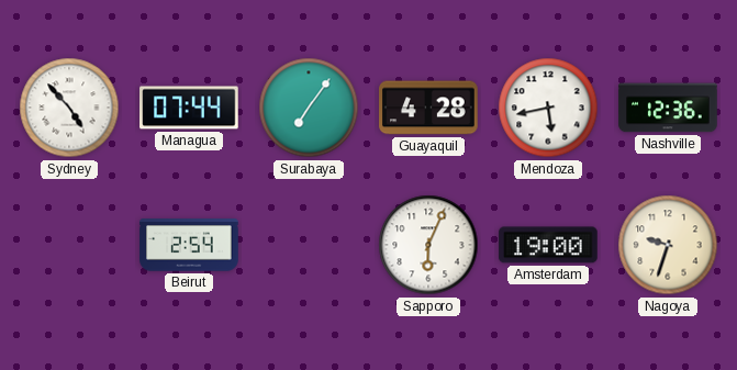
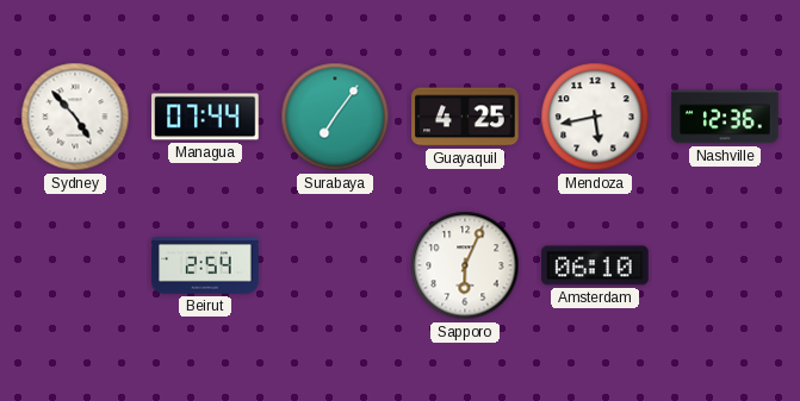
Guayaquil: 4:28 -> 4:25
Amsterdam: 19:00 -> 06:10
Nagoya: 9:33 -> none
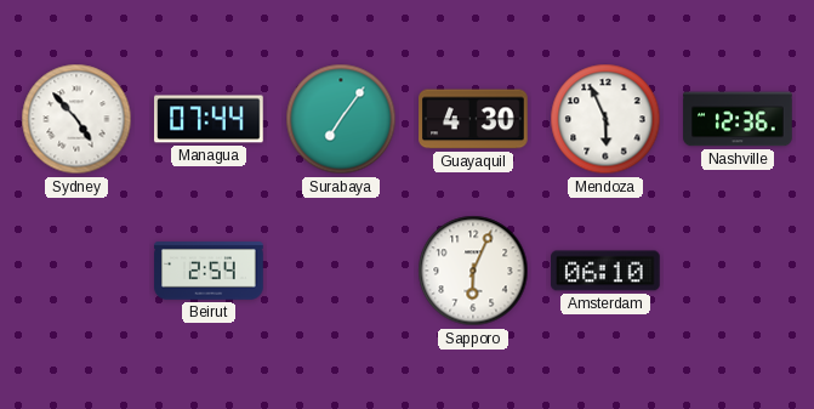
Guayaquil: 4:25 -> 4:30
Mendoza: 5:43 -> 5:56
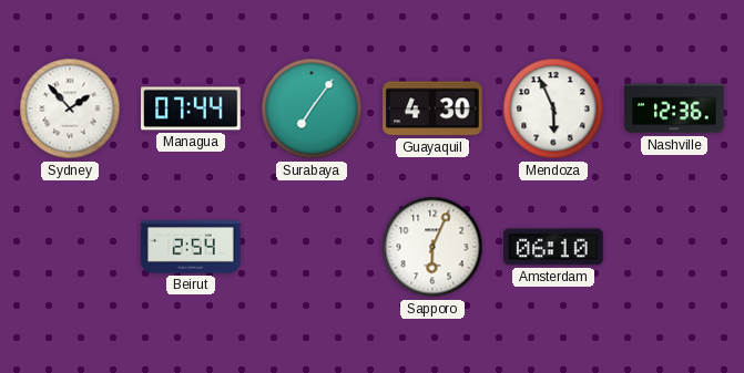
Sydney: 4:53 -> 1:53
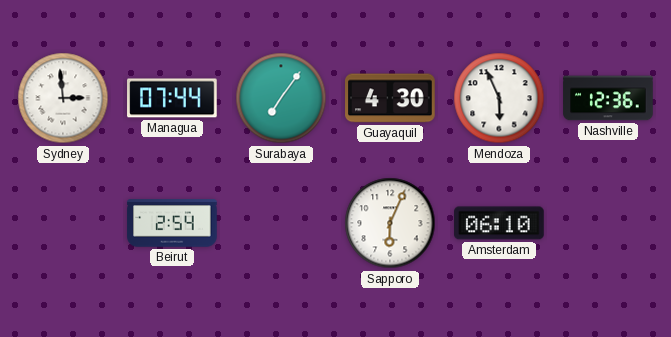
Sydney: 1:53 -> 2:59
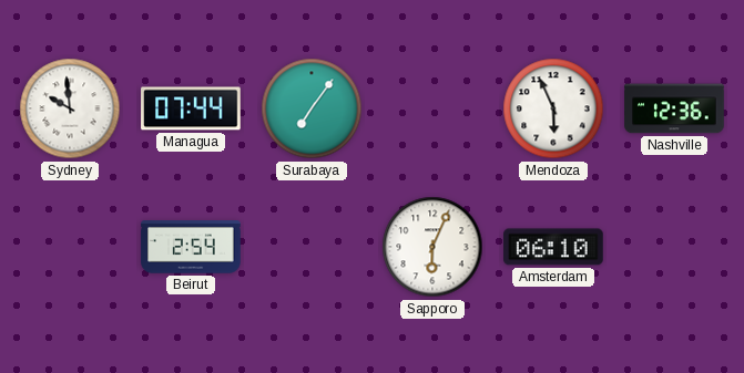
Sydney: 2:59 -> 9:59
Guayaquil: 4:30 -> none
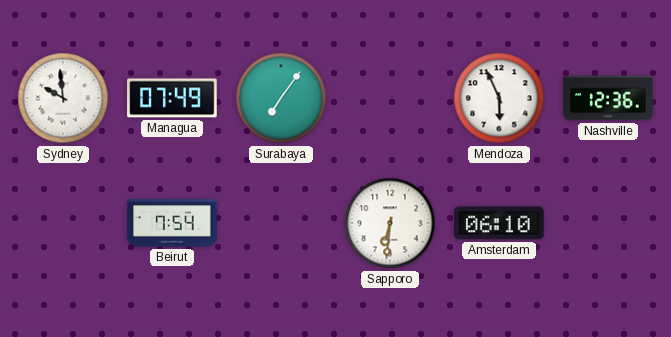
Managua: 07:44 -> 07:49
Beirut: 2:54 -> 7:54
Sapporo: 6:04 -> 6:31
